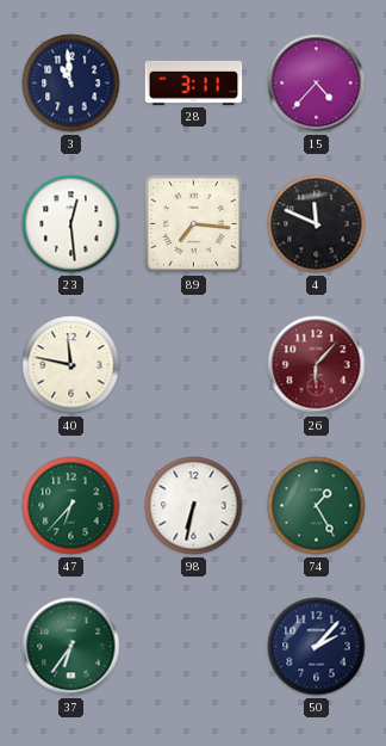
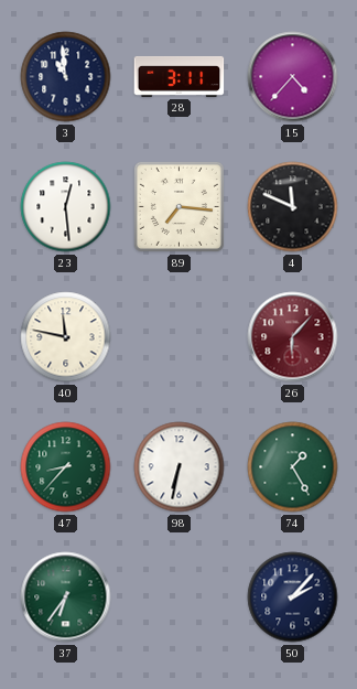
47: 6:37 -> 8:37
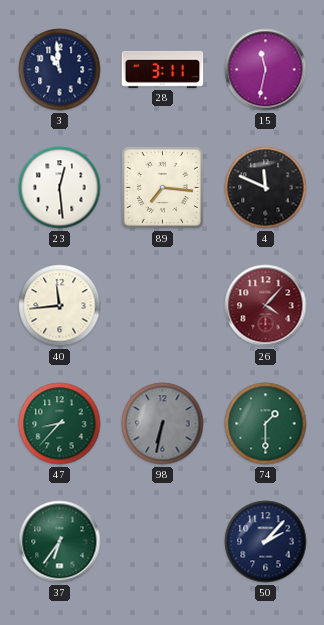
15: 4:37 -> 11:32
40: 11:47 -> 11:44
26: 6:07 -> 4:07
98 dial: white -> grey
74: 1:25 -> 1:30
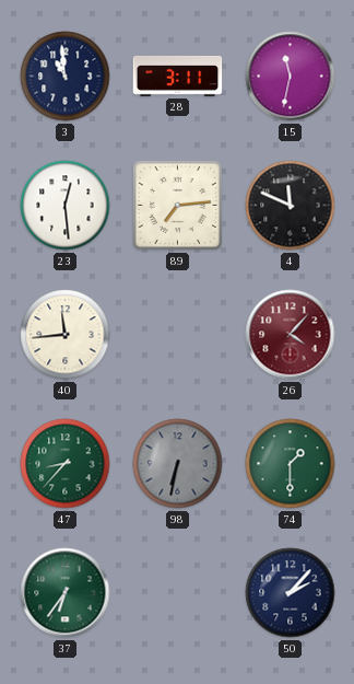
89: 7:16 -> 7:14
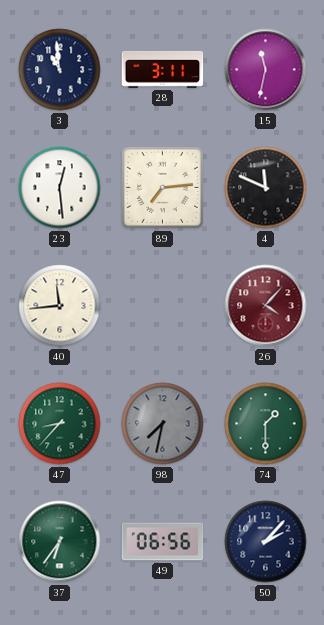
98: 6:32 -> 7:32
49: none -> 06:56
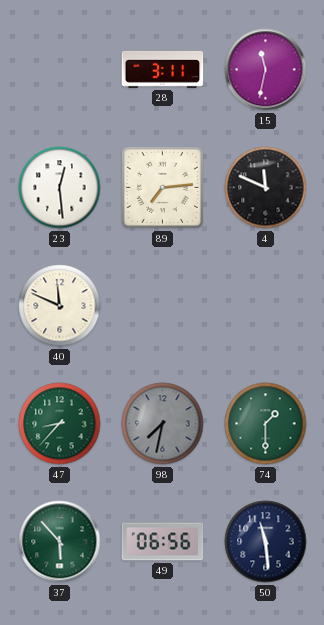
3: 10:59 -> none
40: 11:44 -> 11:49
26: 4:07 -> none
37: 6:36 -> 5:53
50: 2:07 -> 11:29
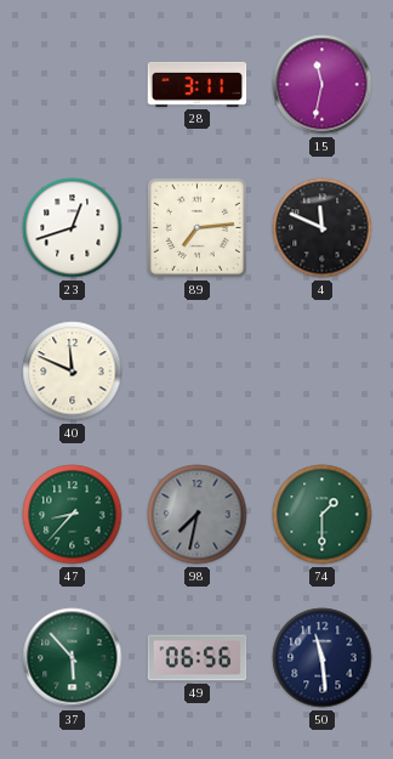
23: 12:29 -> 12:42
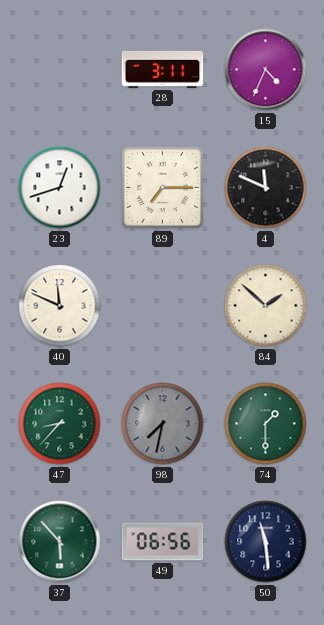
15: 11:32 -> 4:34
89: 7:14 -> 7:15
84: none -> 1:52
